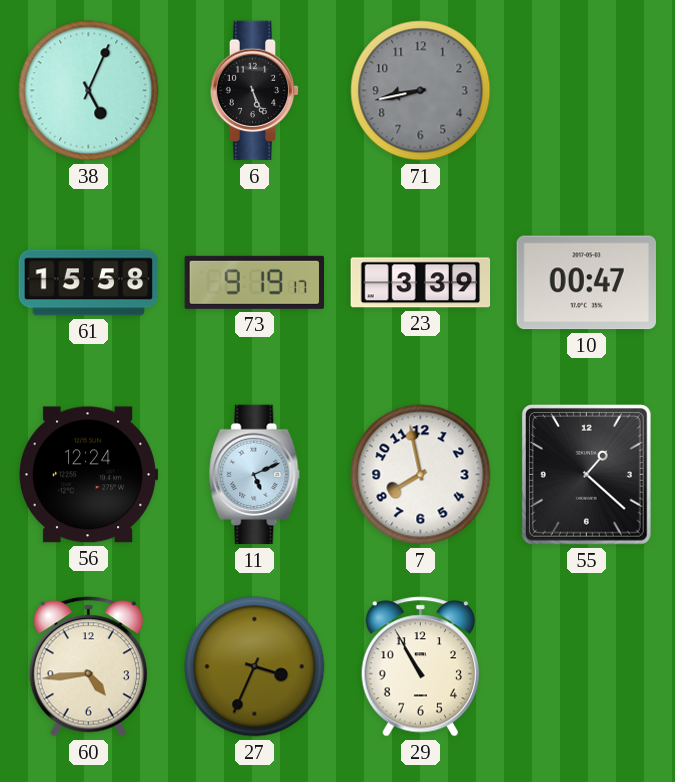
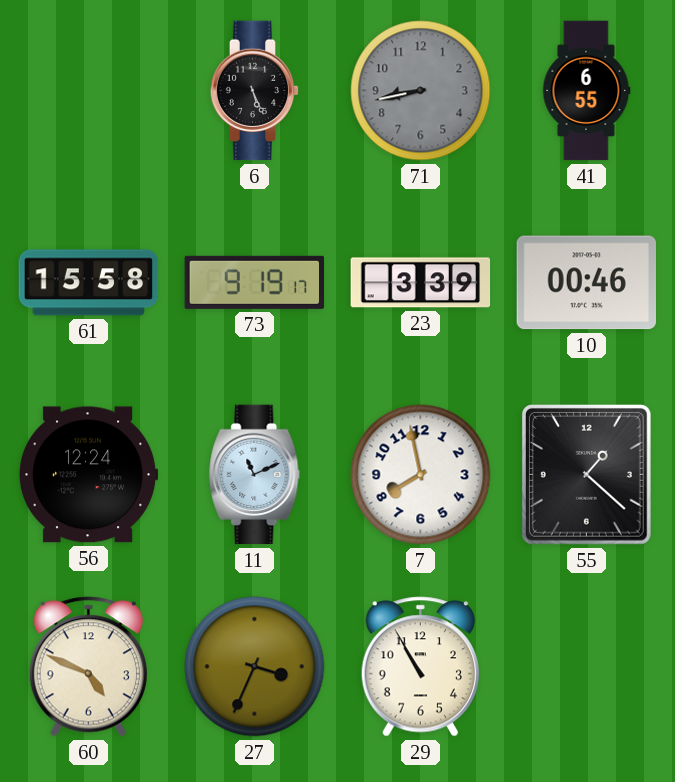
38: 5:04 -> none
41: none -> 6:55
10: 00:47 -> 00:46
11: 5:11 -> 11:11
60: 4:44 -> 4:49
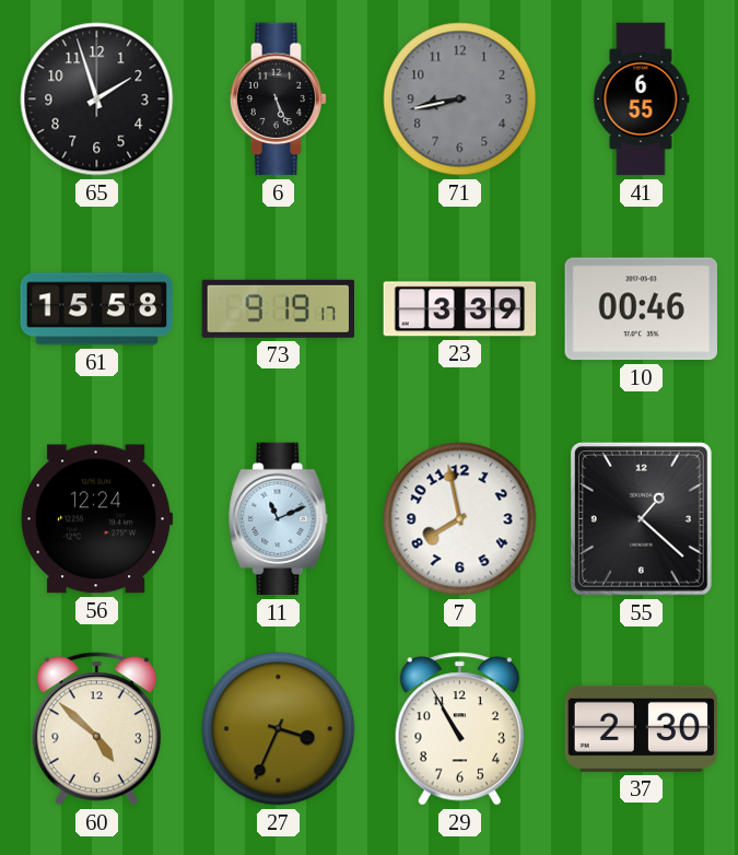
65: none -> 1:57
60: 4:49 -> 4:52
37: none -> 2:30
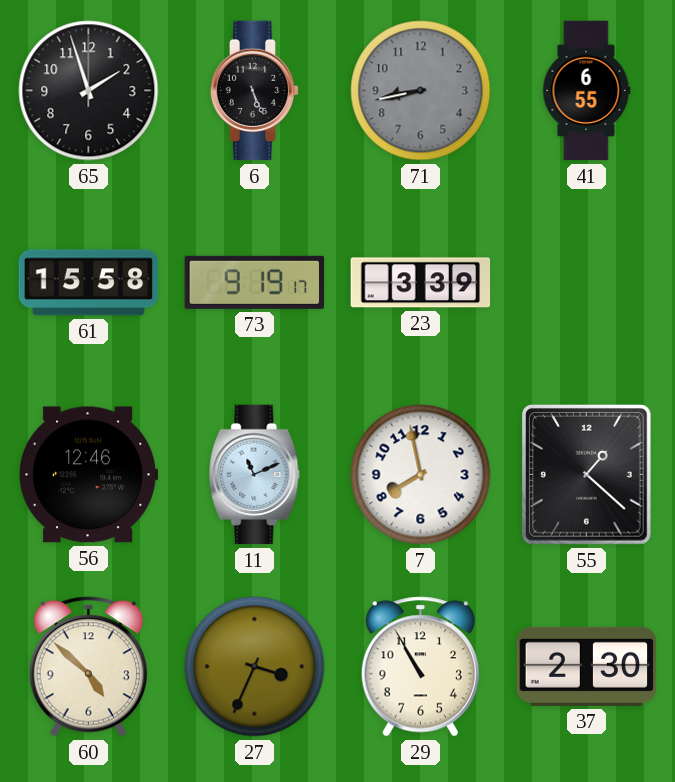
10: 00:46 -> none
56: 12:24 -> 12:46
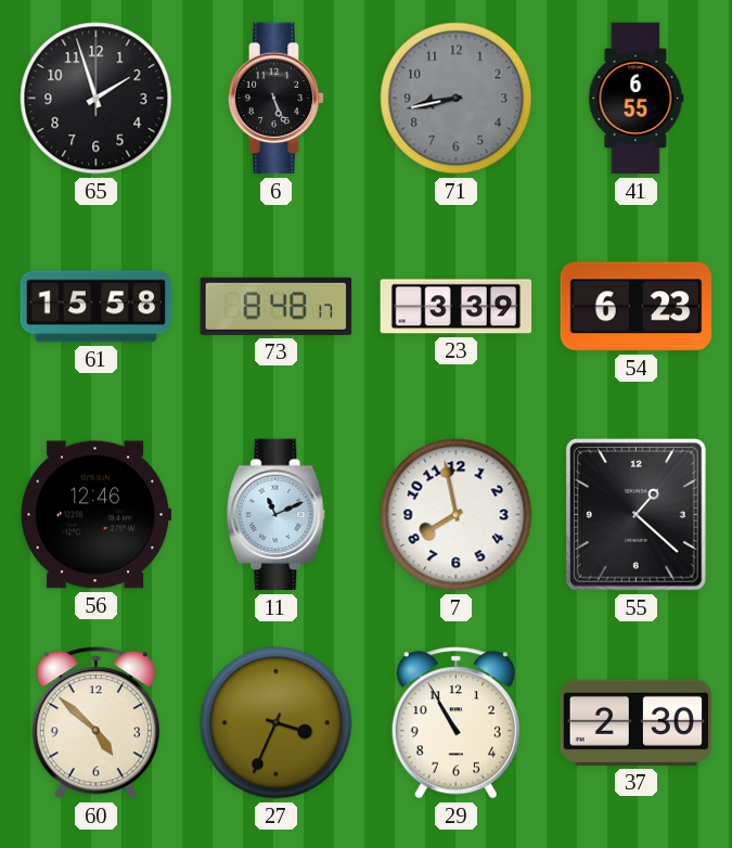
73: 9:19 -> 8:48
54: none -> 6:23
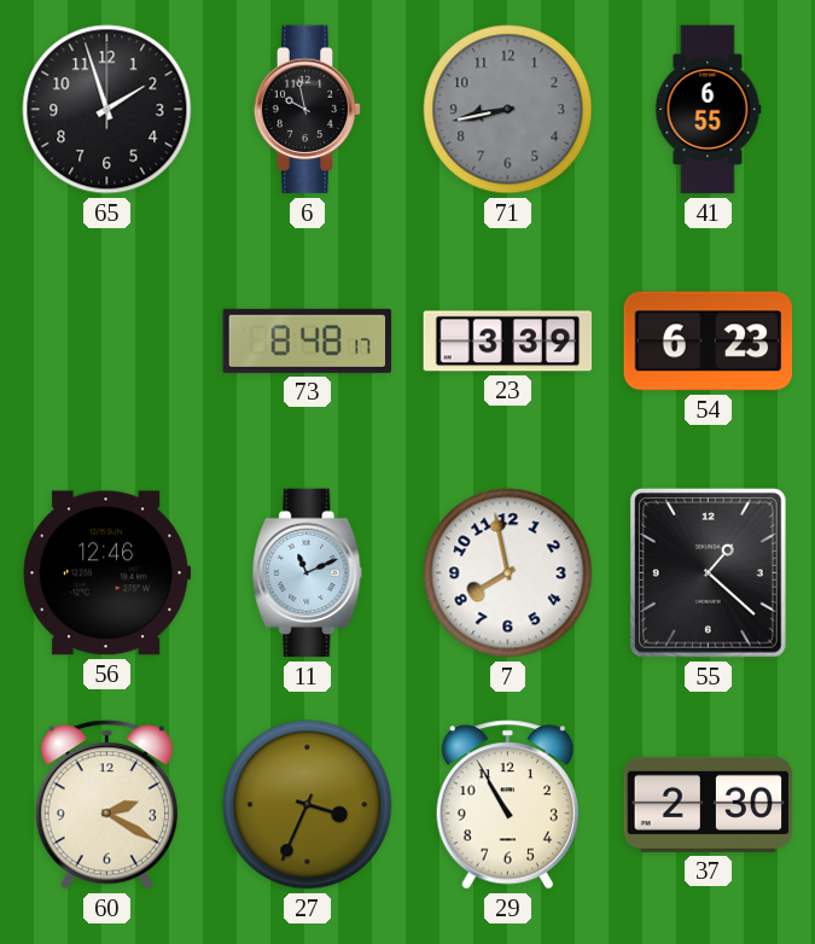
6: 5:26 -> 9:58
61: 15:58 -> none
60: 4:52 -> 2:20
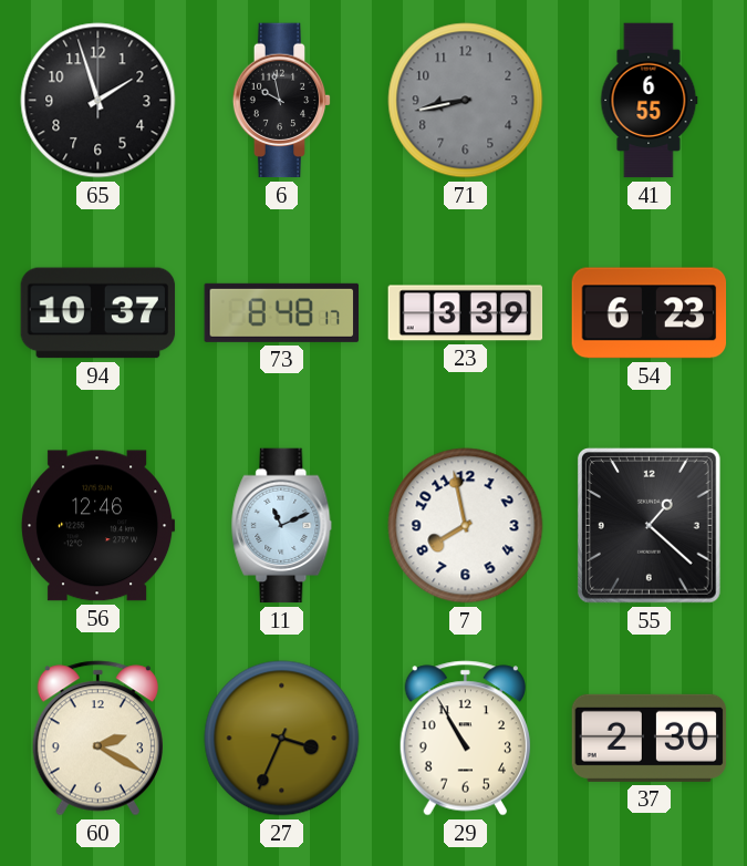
94: none -> 10:37
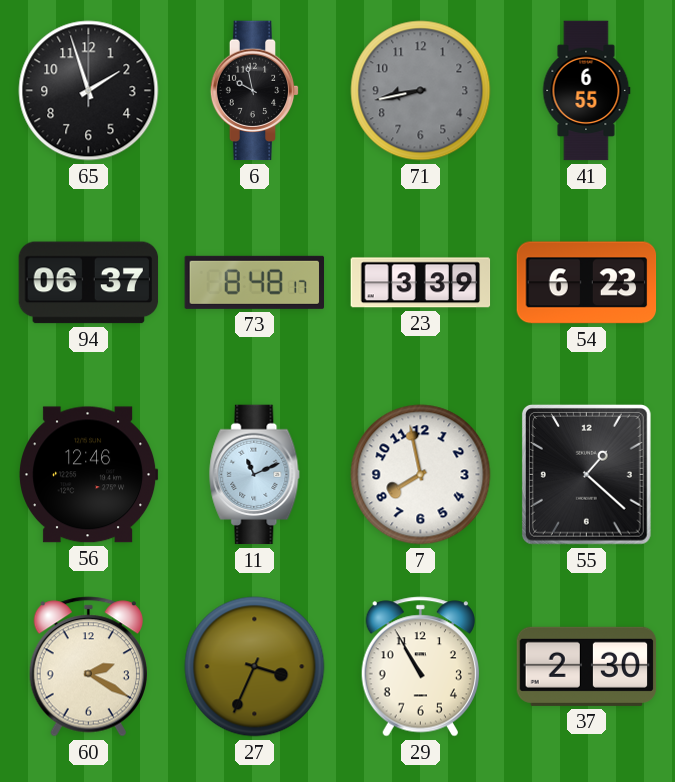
94: 10:37 -> 06:37
